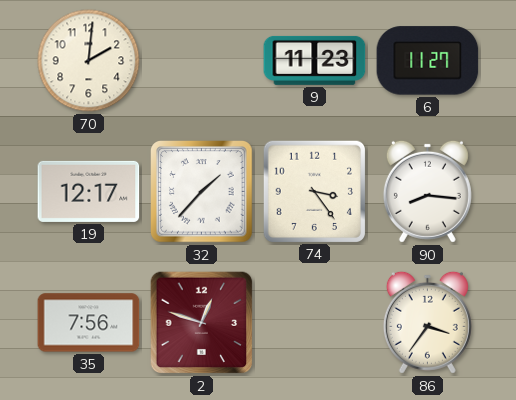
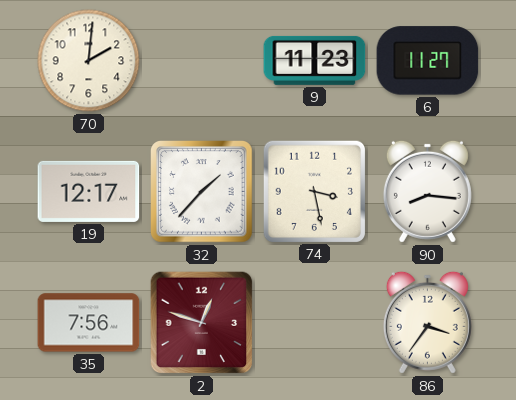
74: 3:24 -> 3:28
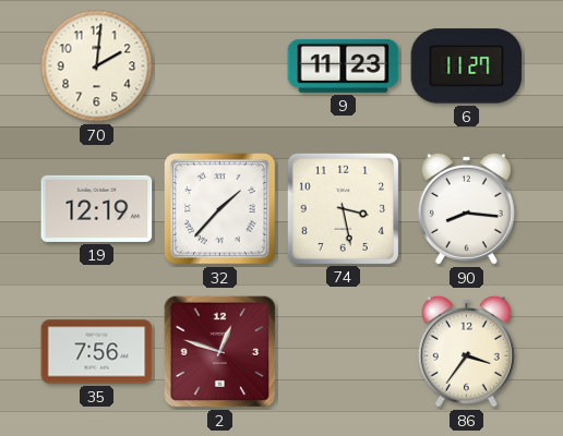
19: 12:17 -> 12:19
